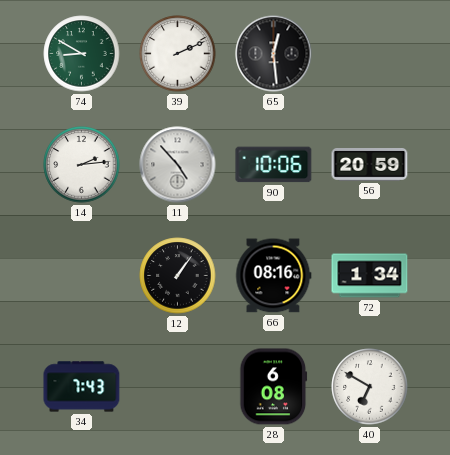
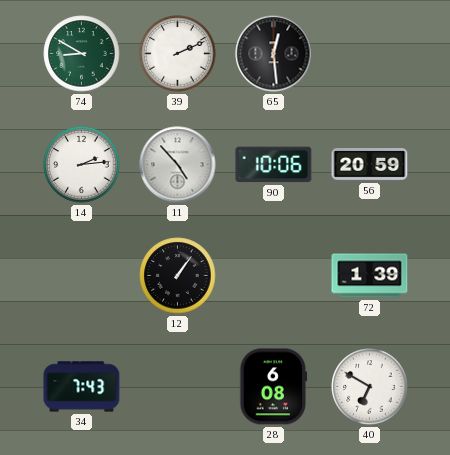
66: 08:16 -> none
72: 1:34 -> 1:39
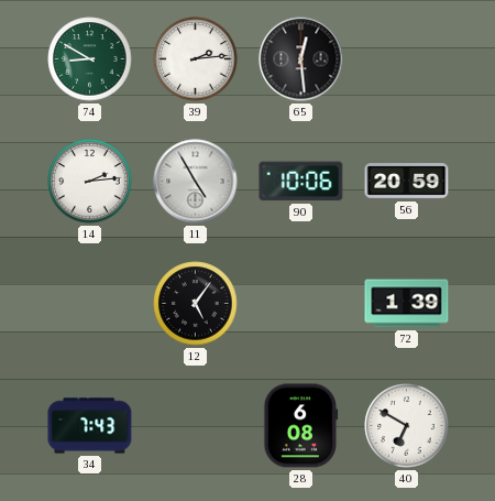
39: 2:11 -> 2:14
11: 4:53 -> 4:55
12: 1:06 -> 5:06
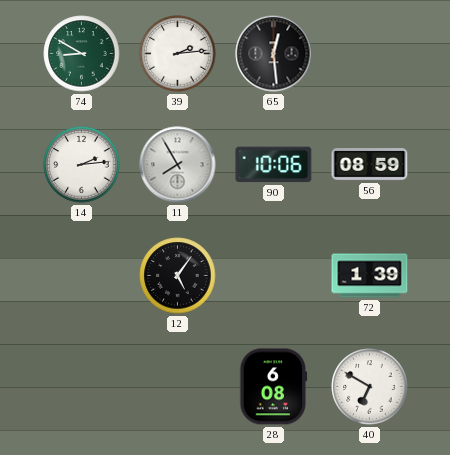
11: 4:55 -> 7:55
56: 20:59 -> 08:59
34: 7:43 -> none
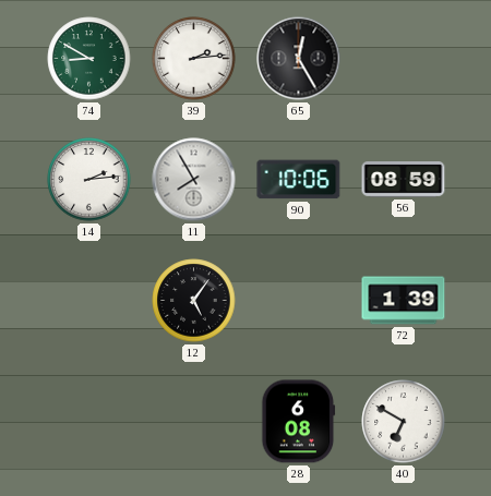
65: 12:29 -> 12:25
